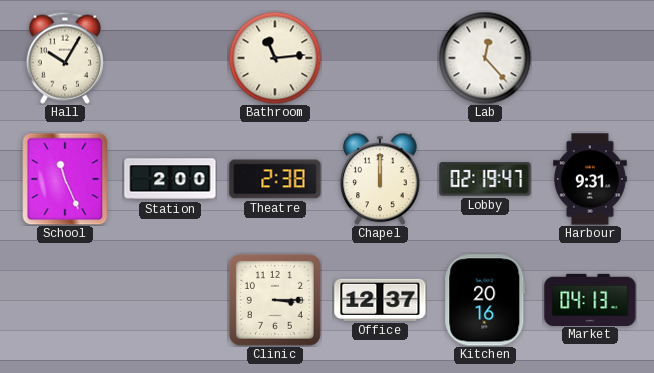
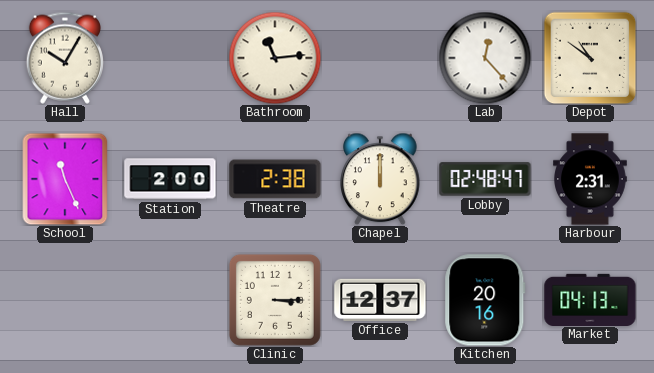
Depot: none -> 10:51
Lobby: 02:19 -> 02:48
Harbour: 9:31 -> 2:31
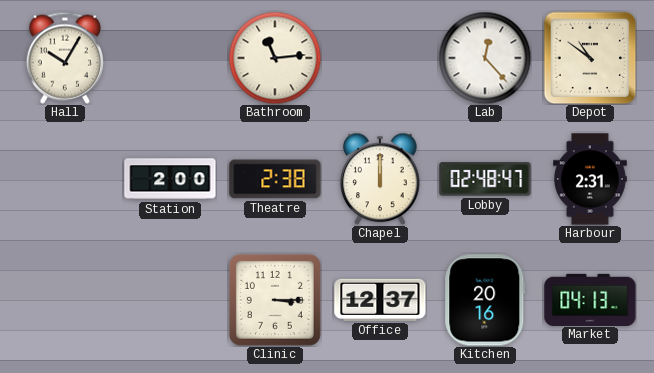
School: 11:26 -> none
